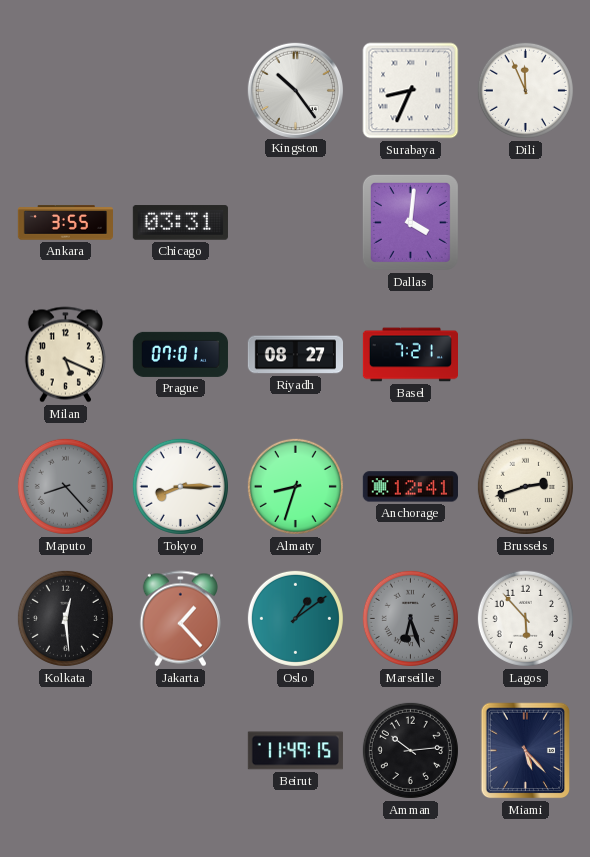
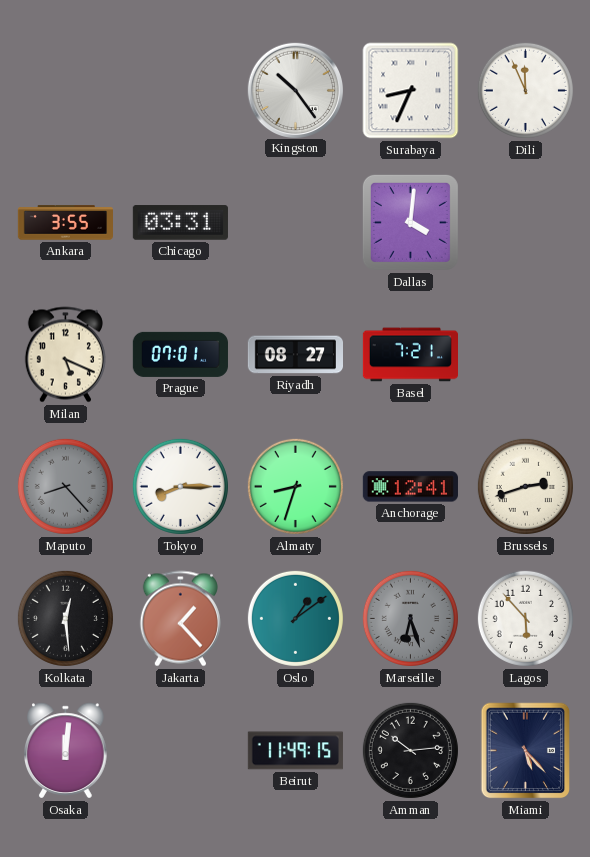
Osaka: none -> 12:01
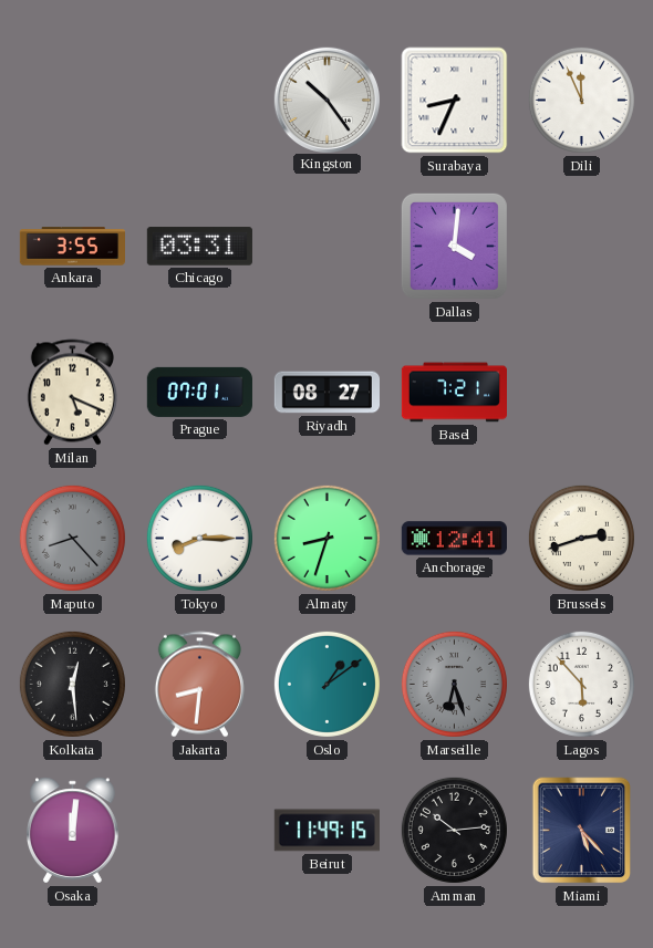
Jakarta: 1:23 -> 8:31
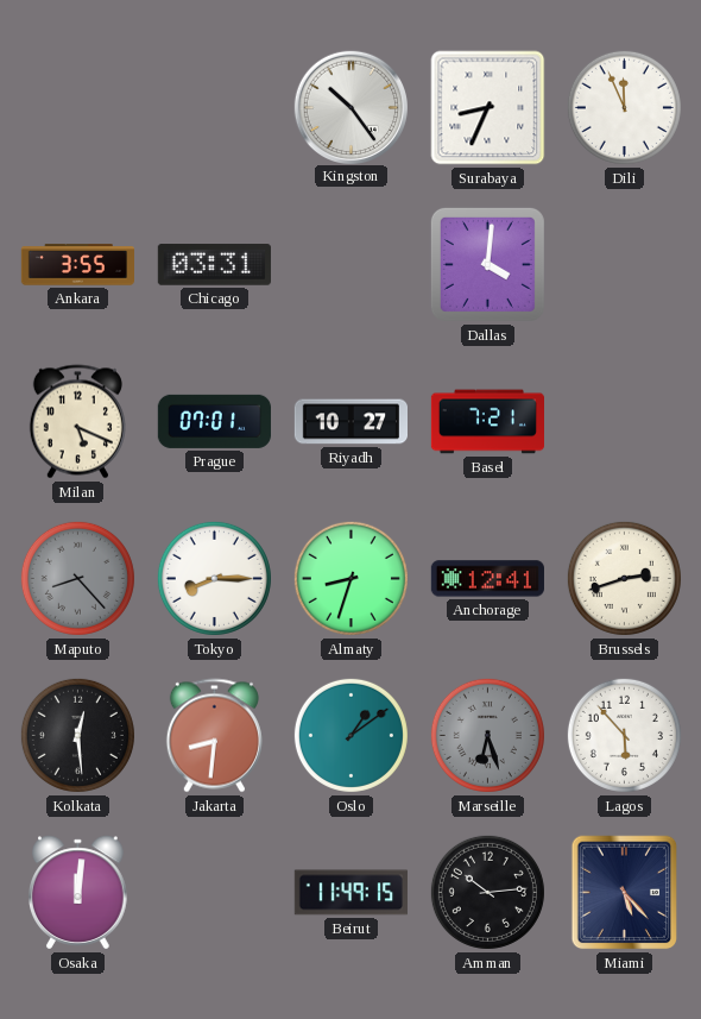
Riyadh: 08:27 -> 10:27
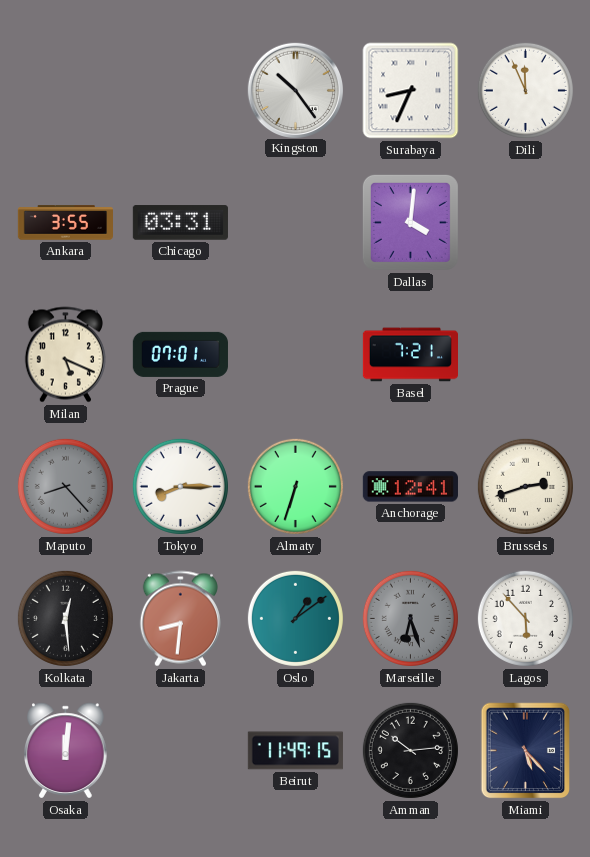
Riyadh: 10:27 -> none
Almaty: 8:33 -> 6:33
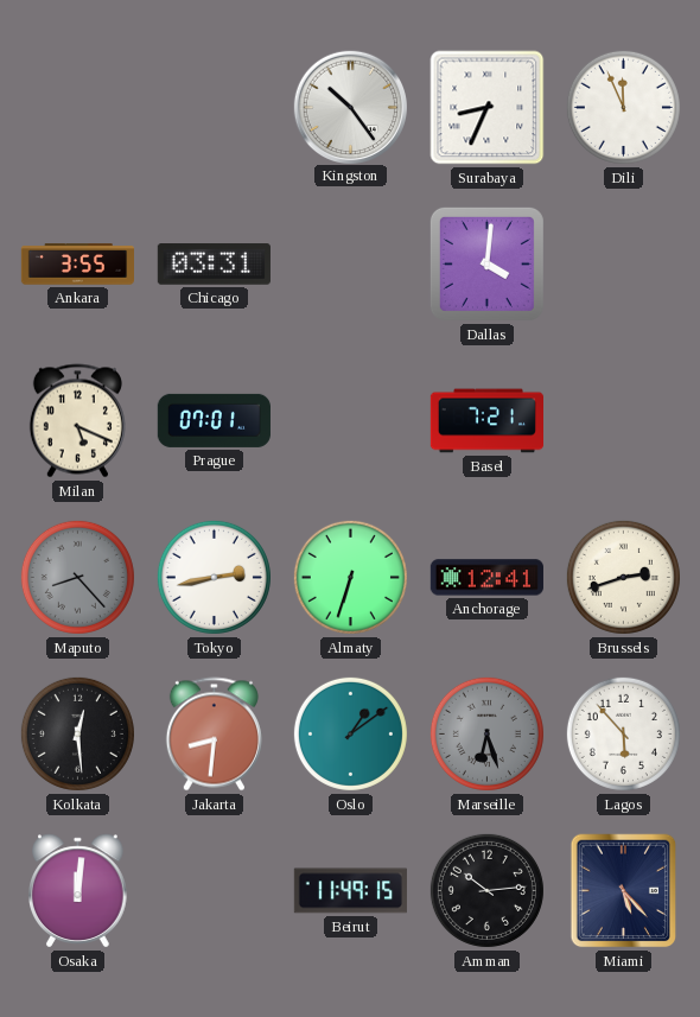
Tokyo: 8:15 -> 2:43
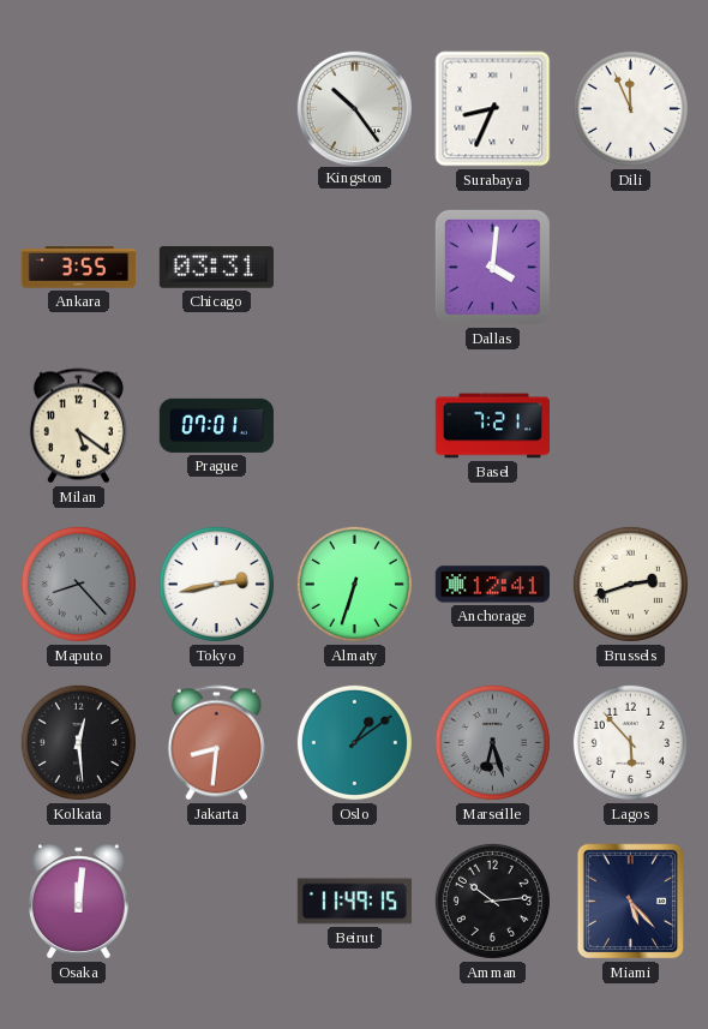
Milan: 5:19 -> 5:21
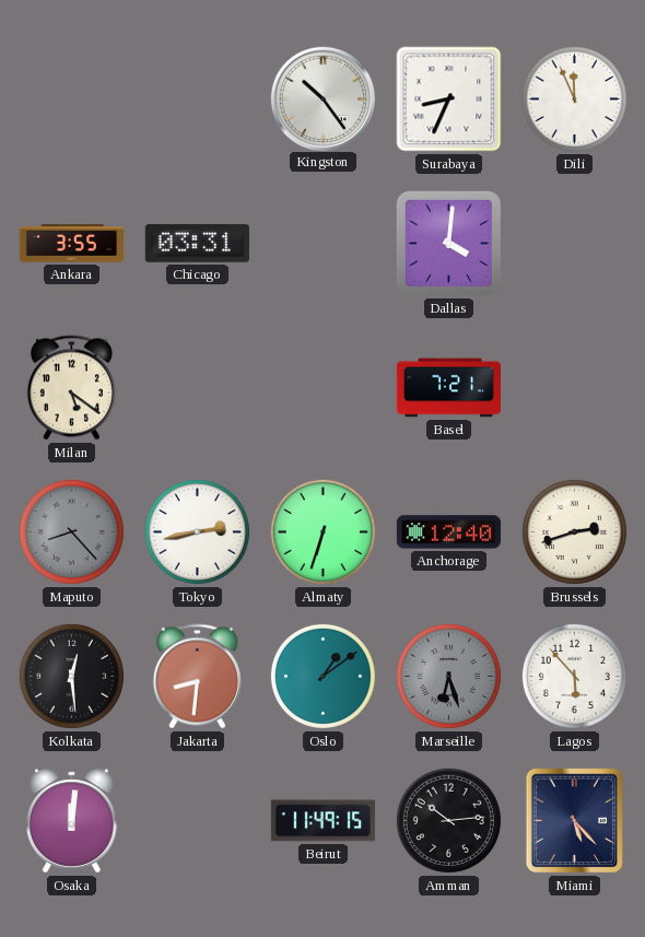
Prague: 07:01 -> none
Anchorage: 12:41 -> 12:40
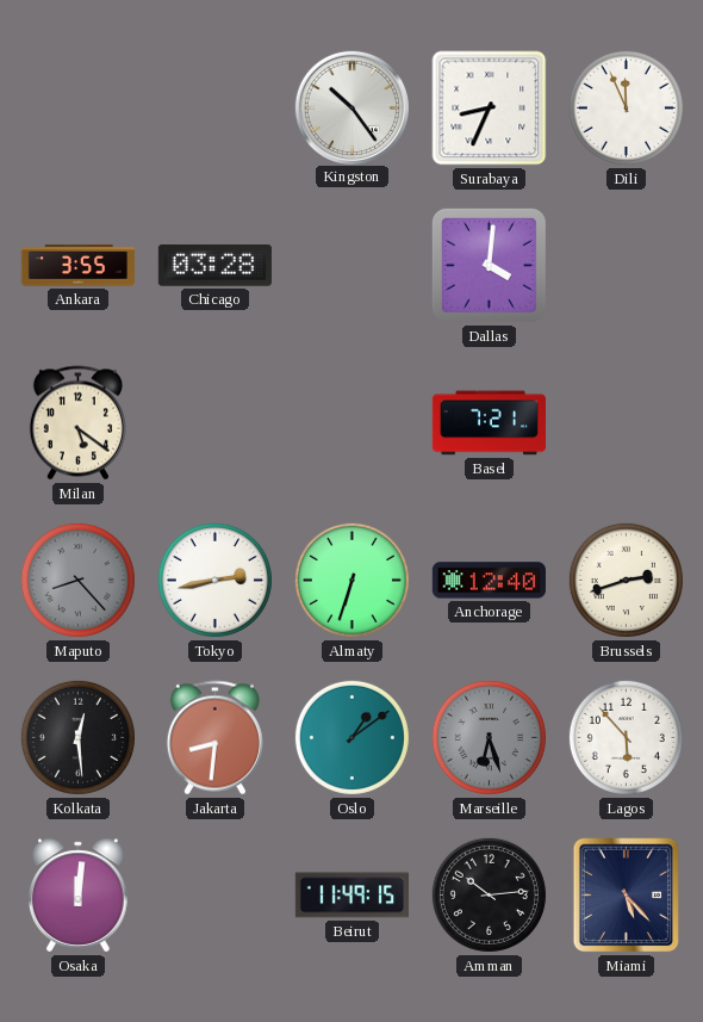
Chicago: 03:31 -> 03:28
